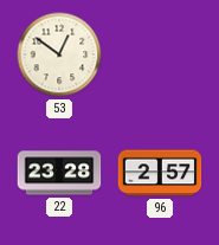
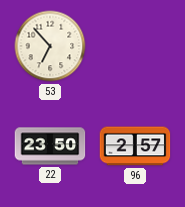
53: 12:51 -> 6:53
22: 23:28 -> 23:50
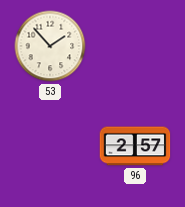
53: 6:53 -> 1:53
22: 23:50 -> none
